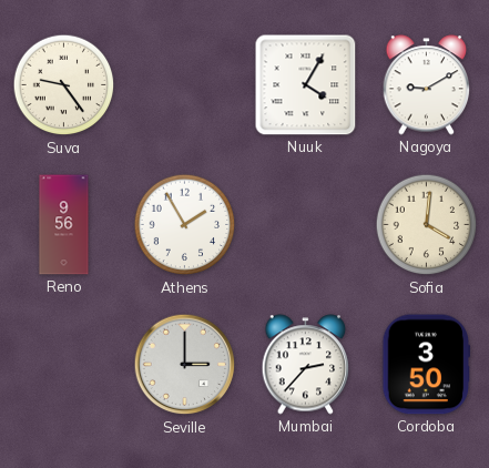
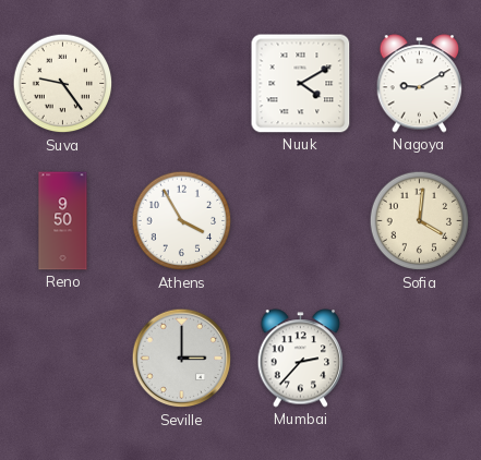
Nuuk: 4:05 -> 4:10
Reno: 9:56 -> 9:50
Athens: 1:55 -> 3:55
Cordoba: 3:50 -> none
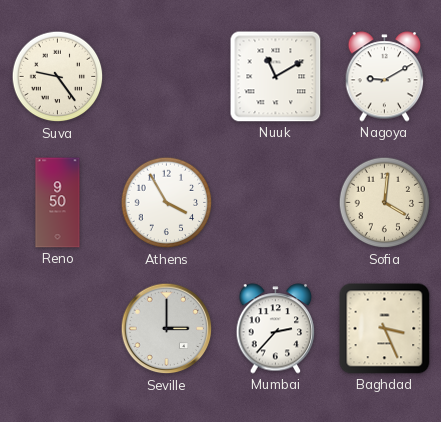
Nuuk: 4:10 -> 11:10
Baghdad: none -> 3:26
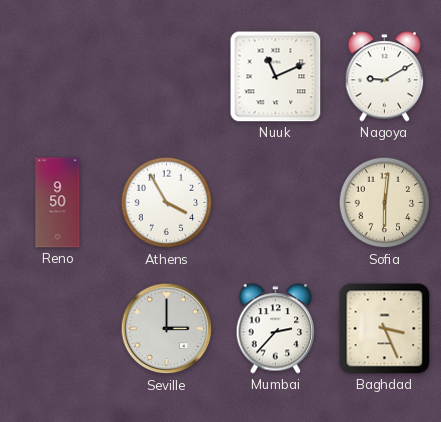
Suva: 9:24 -> none
Nuuk: 11:10 -> 11:11
Sofia: 4:01 -> 6:01
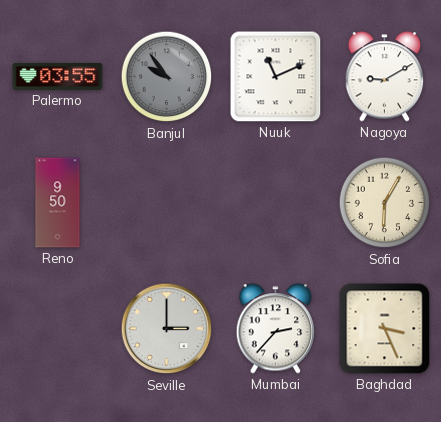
Palermo: none -> 03:55
Banjul: none -> 9:54
Athens: 3:55 -> none
Sofia: 6:01 -> 6:05
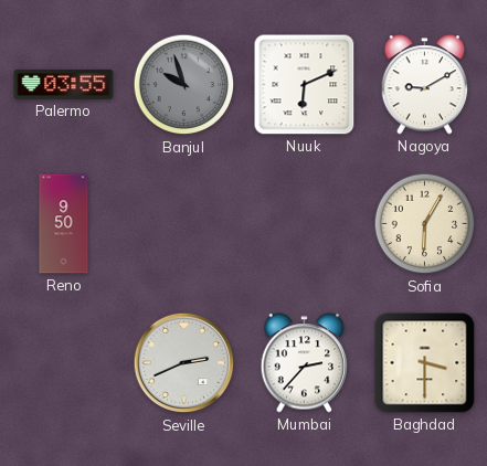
Banjul: 9:54 -> 9:57
Nuuk: 11:11 -> 6:11
Seville: 3:00 -> 2:41
Baghdad: 3:26 -> 3:30
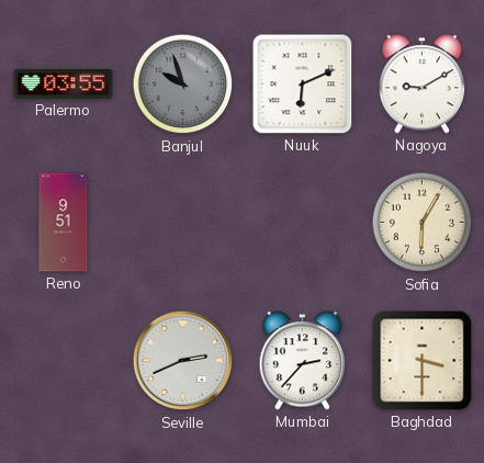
Reno: 9:50 -> 9:51
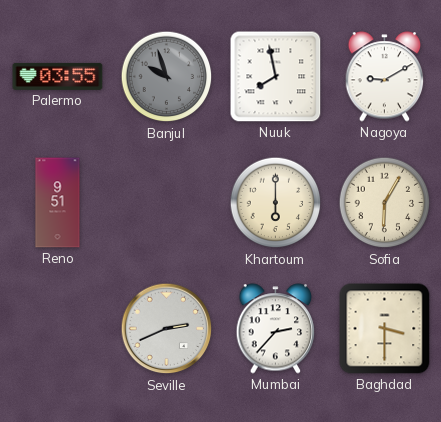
Nuuk: 6:11 -> 7:58
Khartoum: none -> 6:00
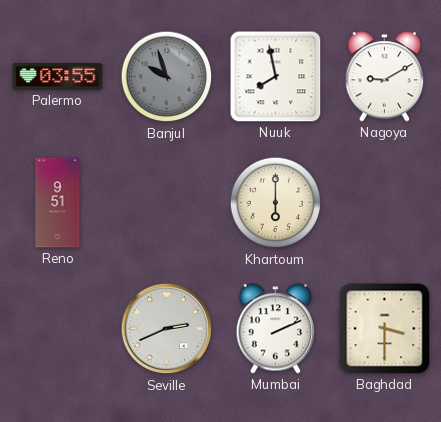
Sofia: 6:05 -> none
Mumbai: 2:37 -> 2:11
